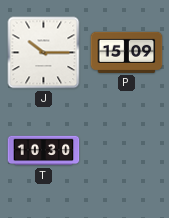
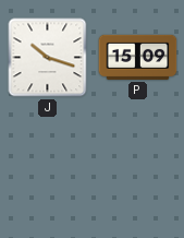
J: 10:15 -> 10:18
T: 10:30 -> none
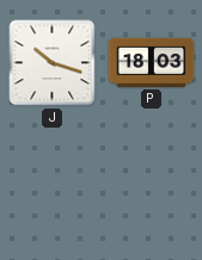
P: 15:09 -> 18:03
